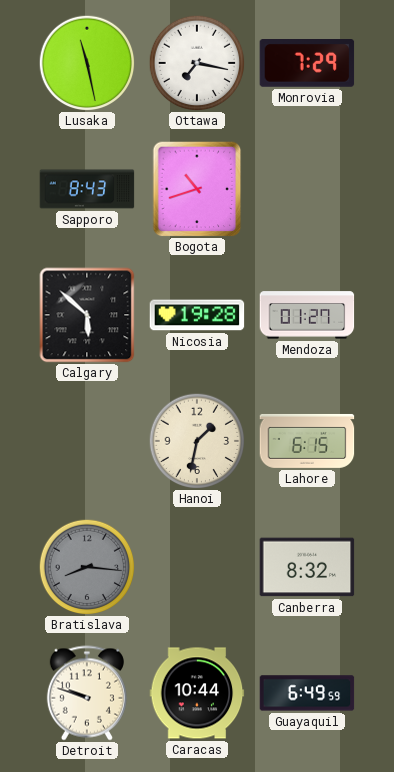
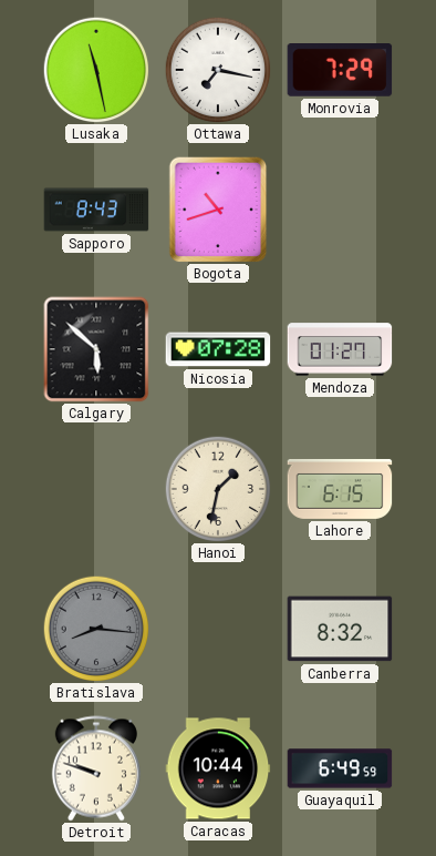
Nicosia: 19:28 -> 07:28
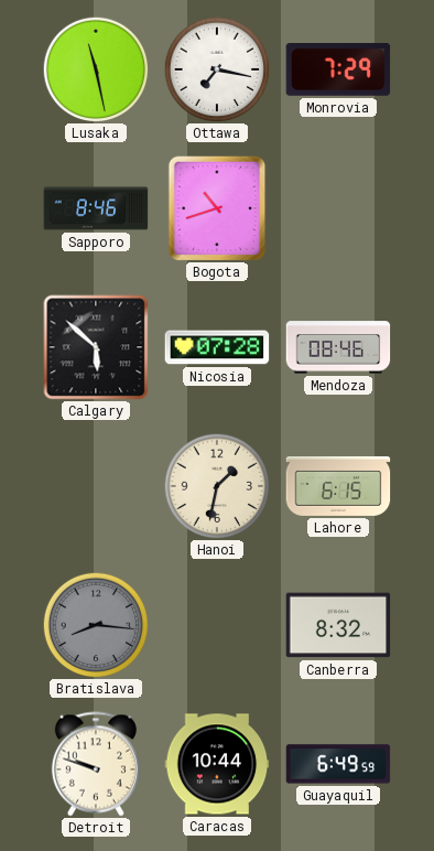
Sapporo: 8:43 -> 8:46
Mendoza: 01:27 -> 08:46
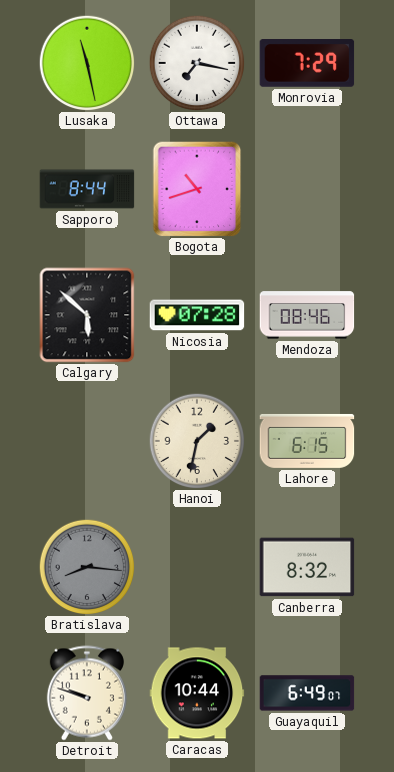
Sapporo: 8:46 -> 8:44
Guayaquil: 6:49:59 -> 6:49:07
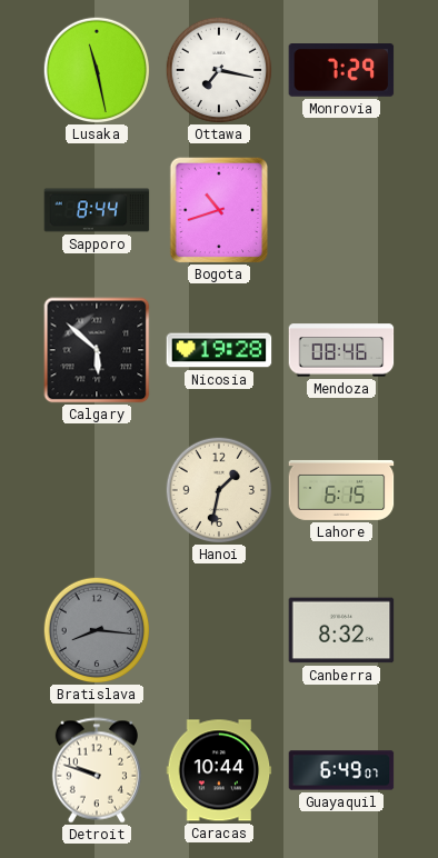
Nicosia: 07:28 -> 19:28
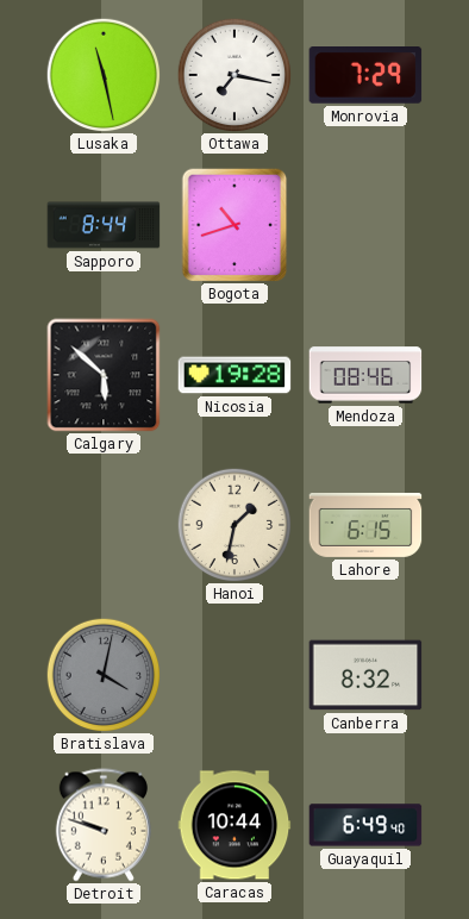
Bratislava: 8:16 -> 4:02
Guayaquil: 6:49:07 -> 6:49:40
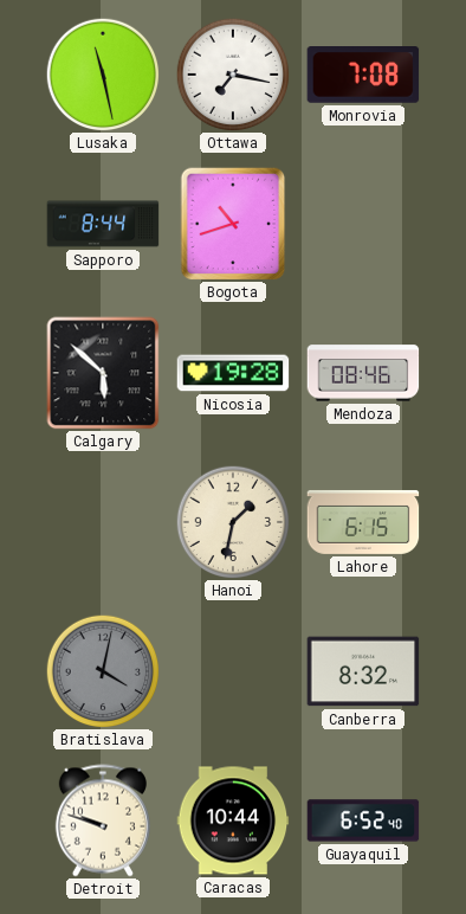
Monrovia: 7:29 -> 7:08
Guayaquil: 6:49 -> 6:52
